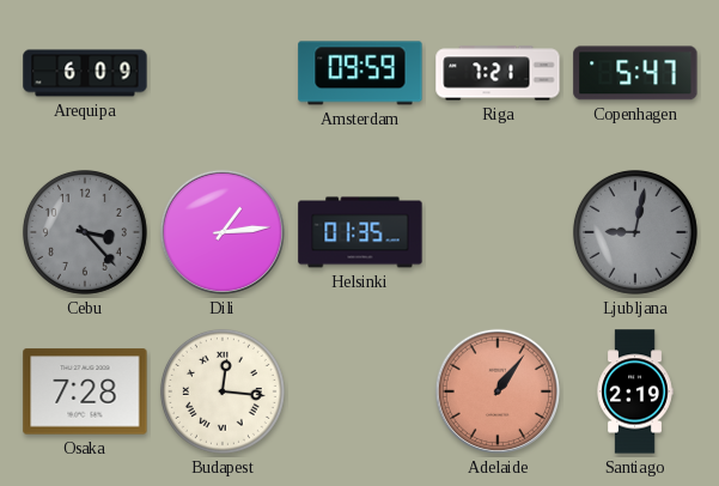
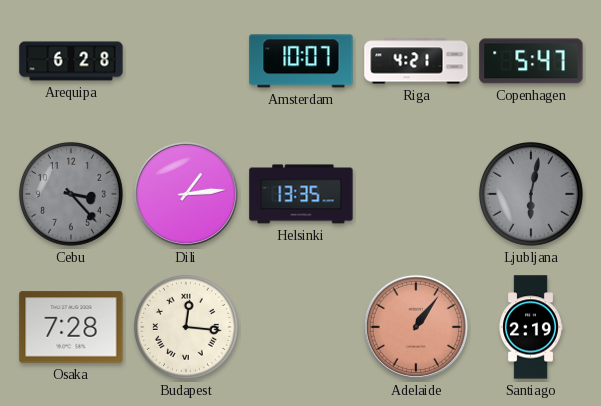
Arequipa: 6:09 -> 6:28
Amsterdam: 09:59 -> 10:07
Riga: 7:21 -> 4:21
Helsinki: 01:35 -> 13:35
Ljubljana: 9:02 -> 6:02
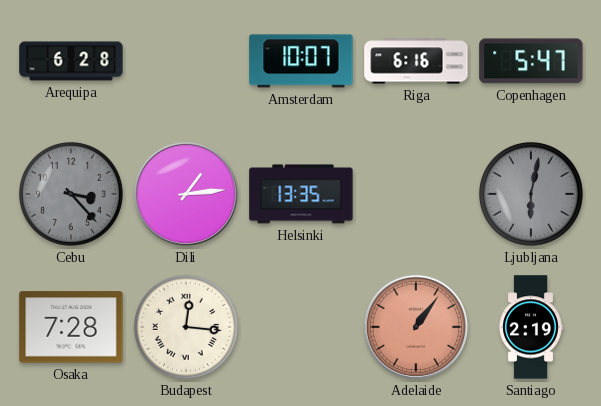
Riga: 4:21 -> 6:16
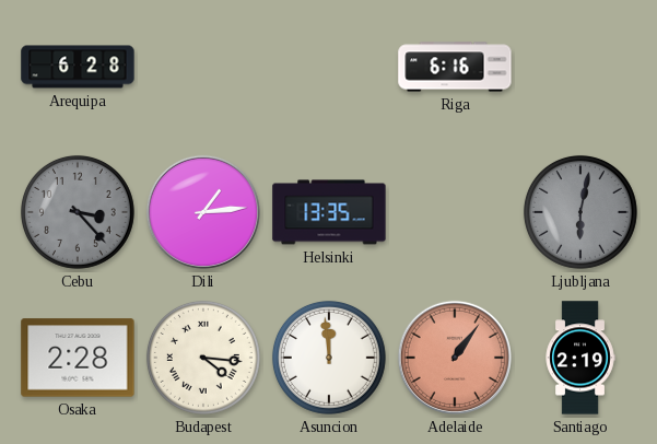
Amsterdam: 10:07 -> none
Copenhagen: 5:47 -> none
Osaka: 7:28 -> 2:28
Budapest: 12:16 -> 4:16
Asuncion: none -> 11:59
